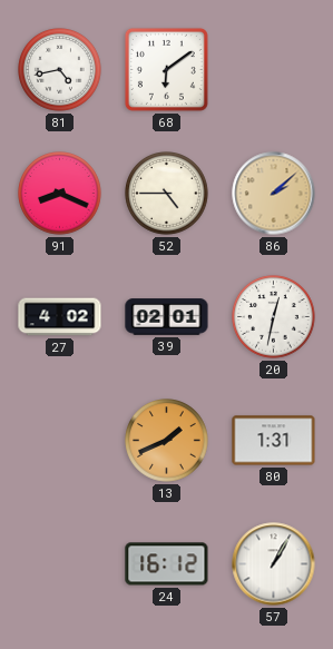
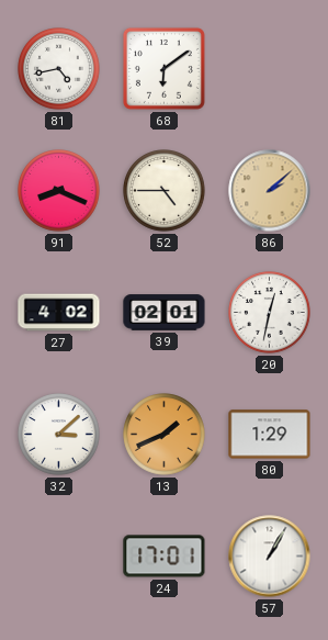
32: none -> 3:08
80: 1:31 -> 1:29
24: 16:12 -> 17:01
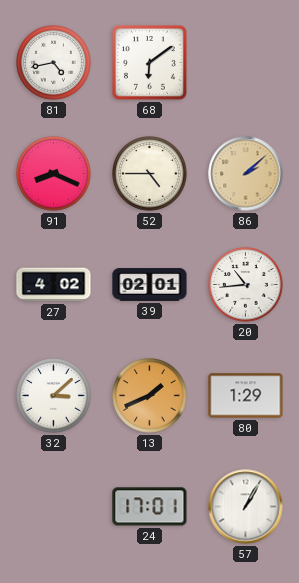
20: 12:32 -> 10:44
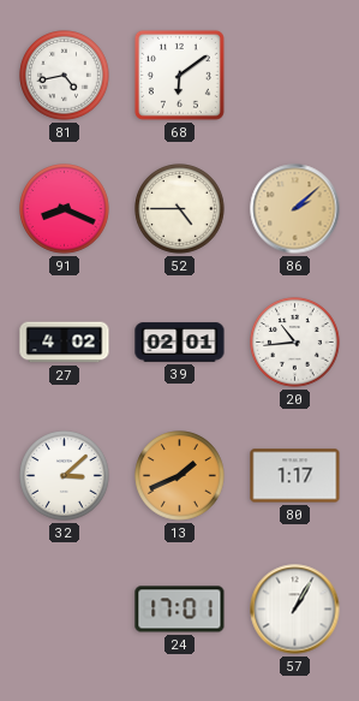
80: 1:29 -> 1:17
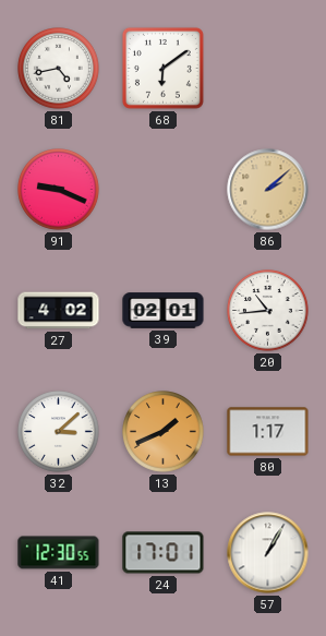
91: 8:19 -> 9:19
52: 4:45 -> none
41: none -> 12:30
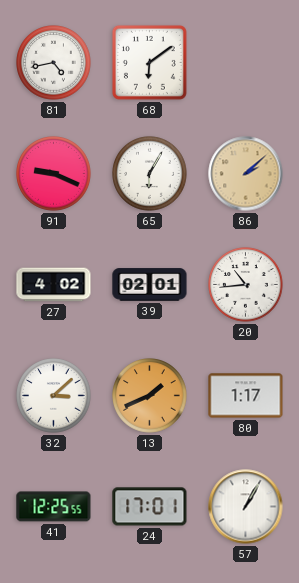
65: none -> 6:05
41: 12:30 -> 12:25
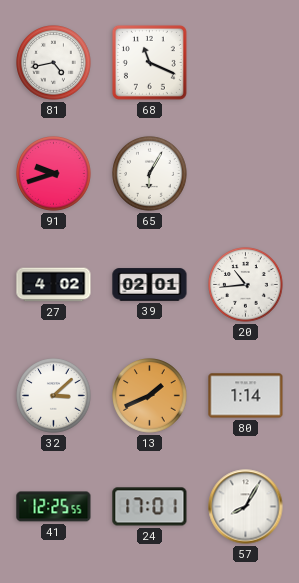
68: 6:09 -> 11:19
91: 9:19 -> 9:42
86: 2:08 -> none
80: 1:17 -> 1:14
57: 1:05 -> 8:05
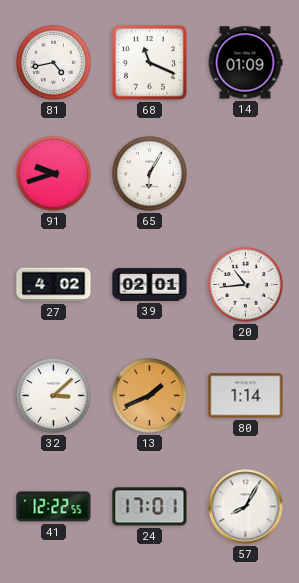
14: none -> 01:09
41: 12:25 -> 12:22
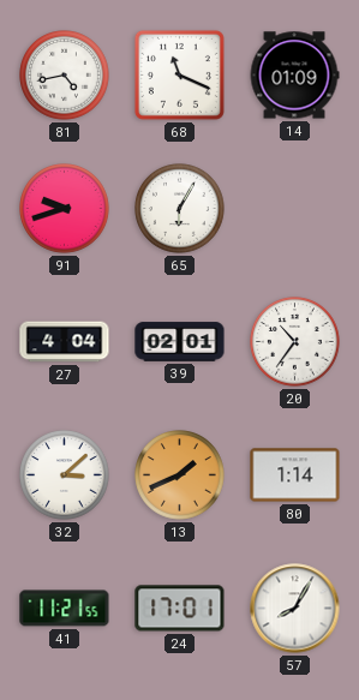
27: 4:02 -> 4:04
20: 10:44 -> 10:36
41: 12:22 -> 11:21
